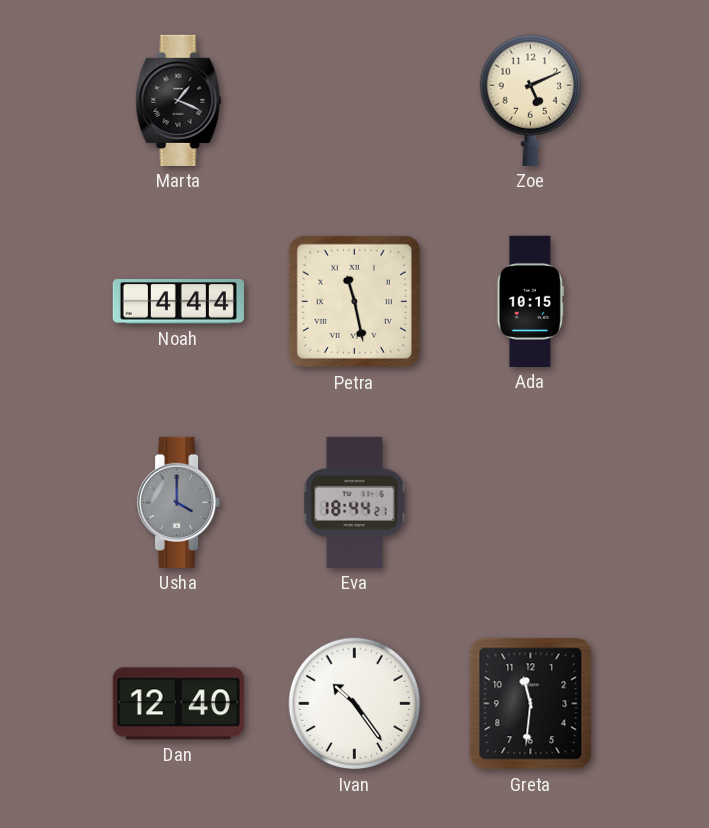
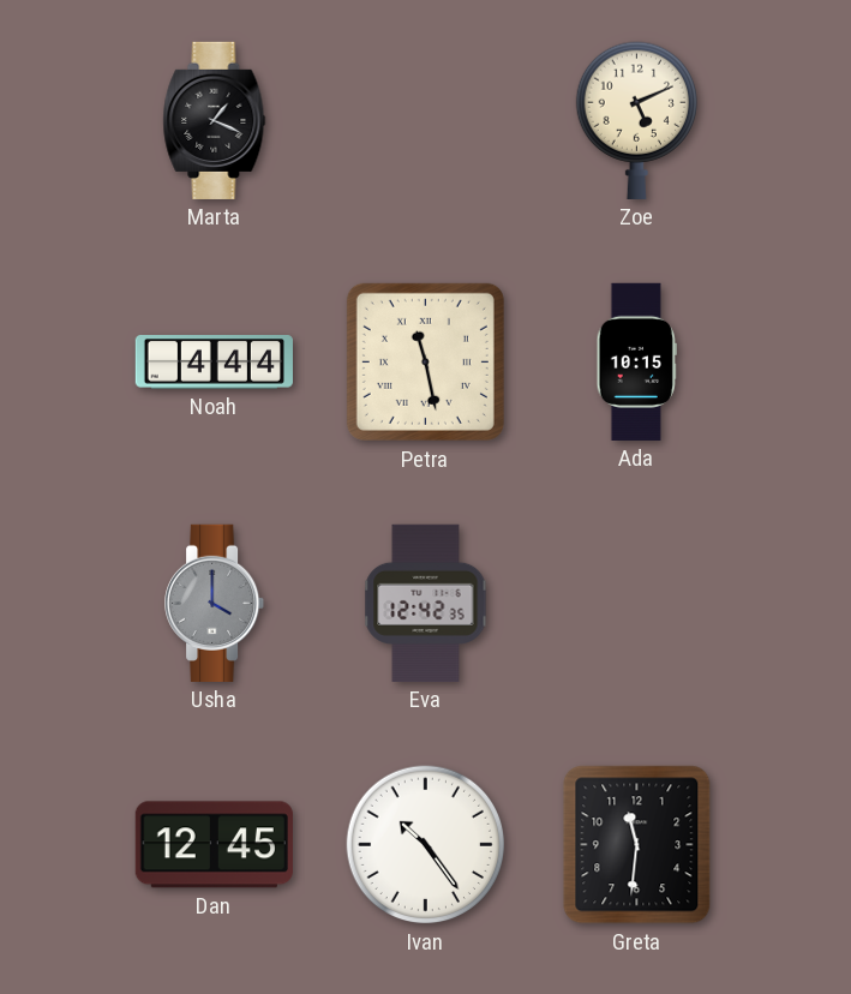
Eva: 18:44 -> 12:42
Dan: 12:40 -> 12:45
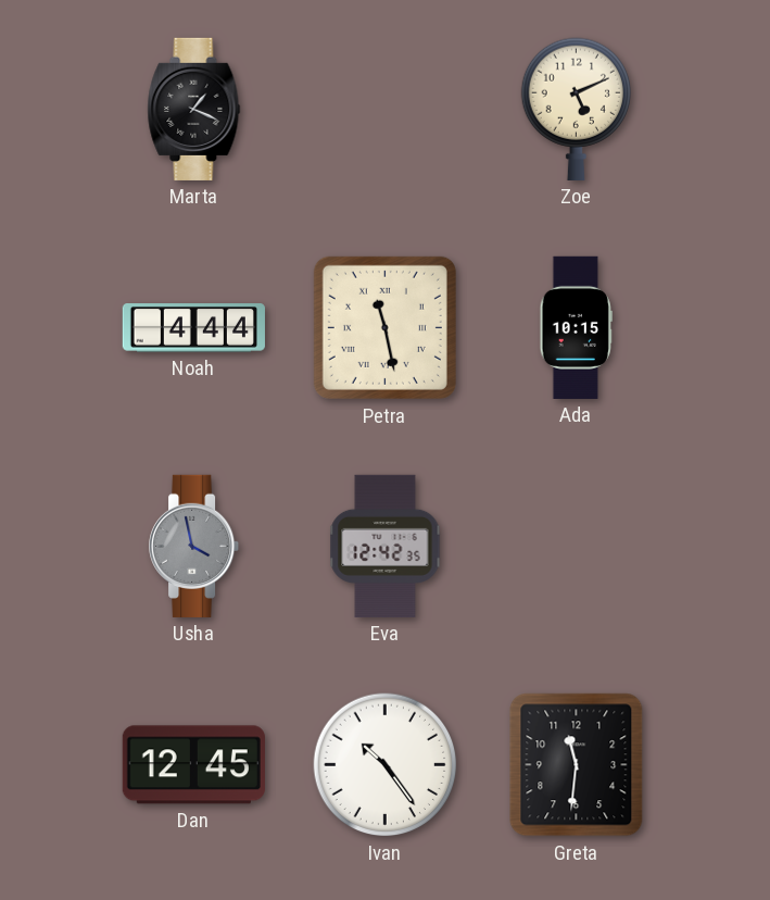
Usha: 4:00 -> 3:58
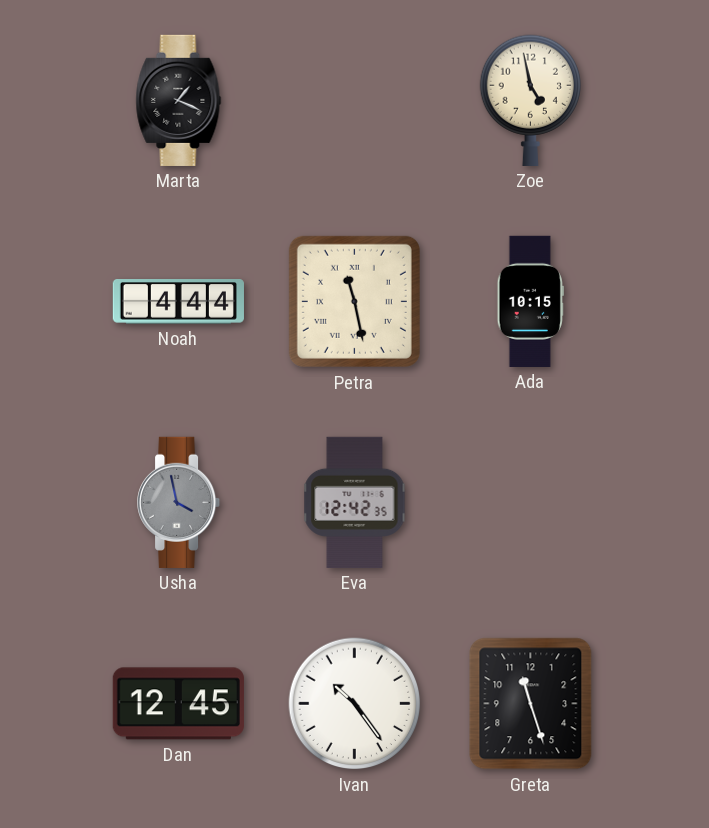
Zoe: 5:11 -> 4:58
Greta: 11:31 -> 11:27
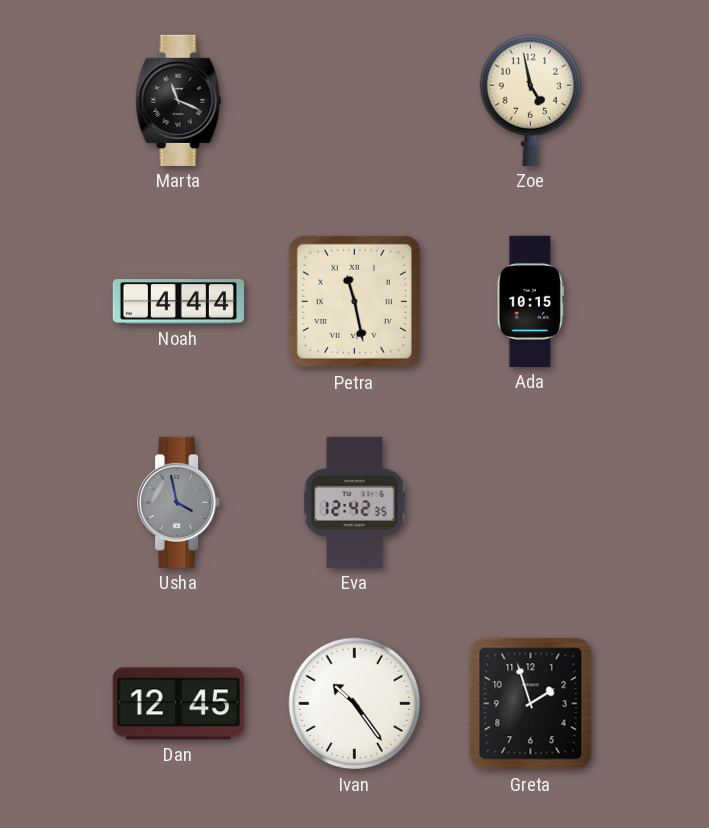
Marta: 1:19 -> 11:19
Greta: 11:27 -> 1:57
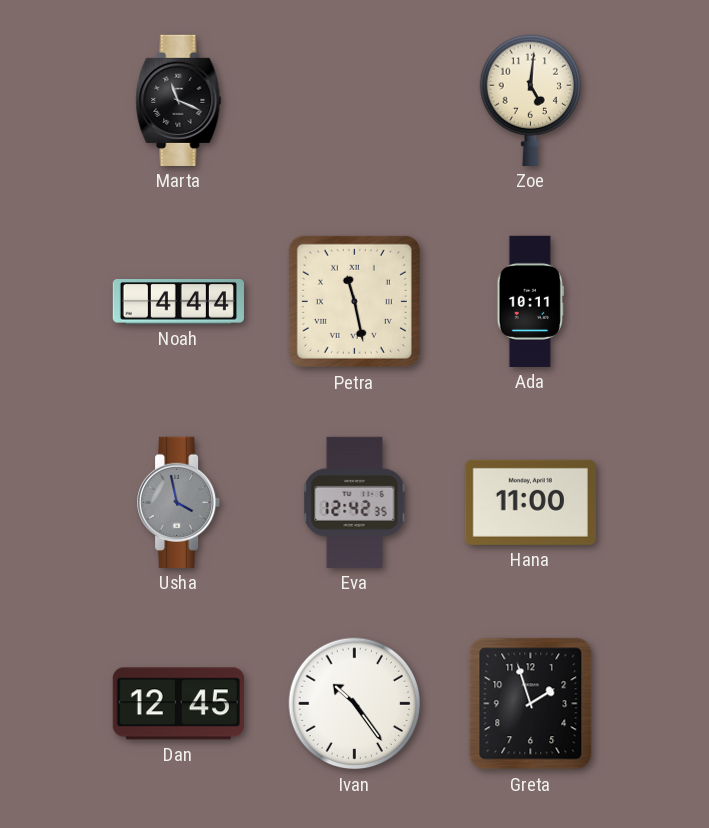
Zoe: 4:58 -> 5:01
Ada: 10:15 -> 10:11
Hana: none -> 11:00
